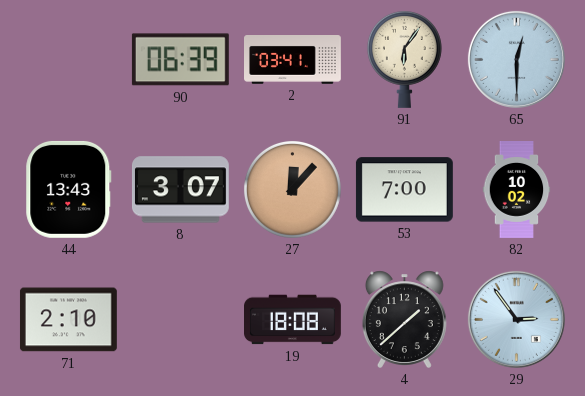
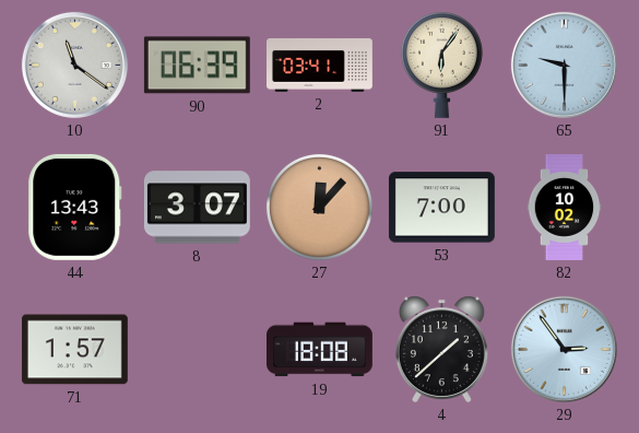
10: none -> 11:21
65: 12:30 -> 9:30
71: 2:10 -> 1:57
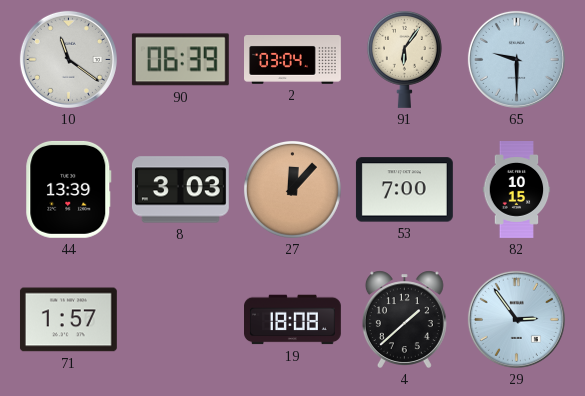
2: 03:41 -> 03:04
44: 13:43 -> 13:39
8: 3:07 -> 3:03
82: 10:02 -> 10:15
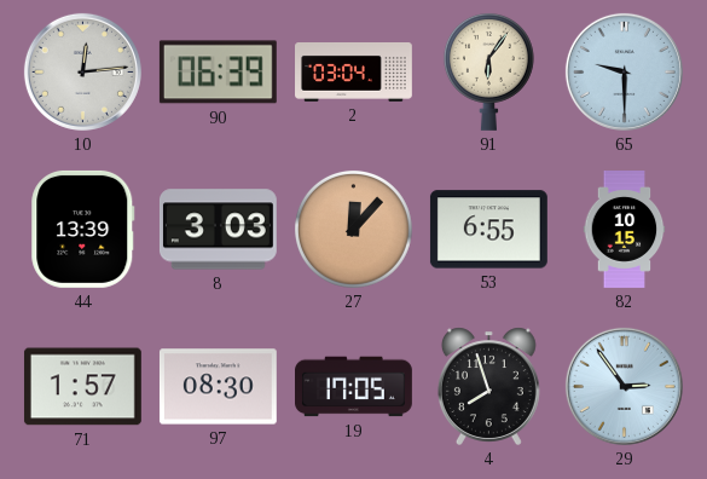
10: 11:21 -> 12:14
53: 7:00 -> 6:55
97: none -> 08:30
19: 18:08 -> 17:05
4: 1:38 -> 7:57
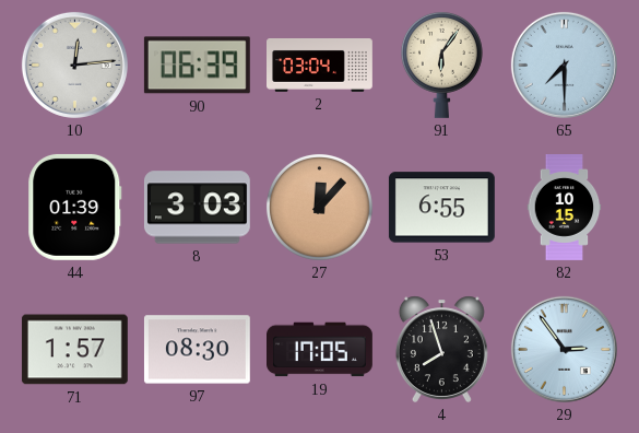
65: 9:30 -> 7:30
44: 13:39 -> 01:39
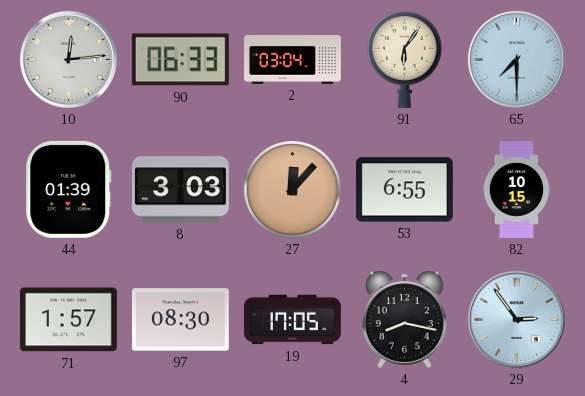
90: 06:39 -> 06:33
4: 7:57 -> 8:17
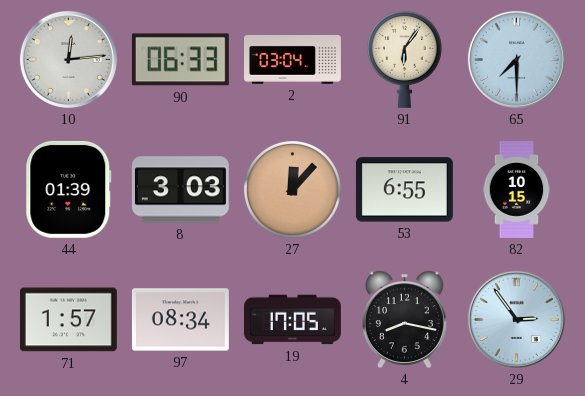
97: 08:30 -> 08:34
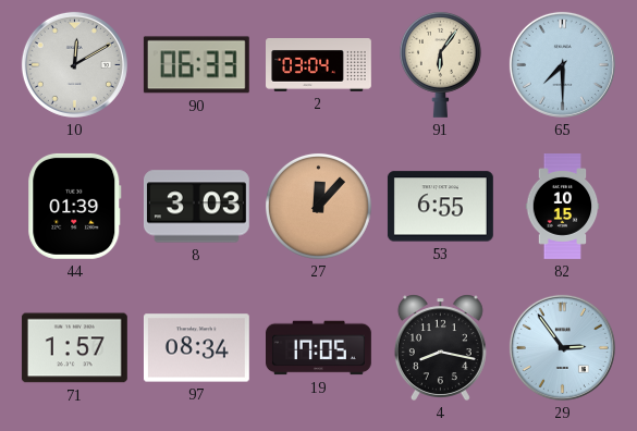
10: 12:14 -> 12:10
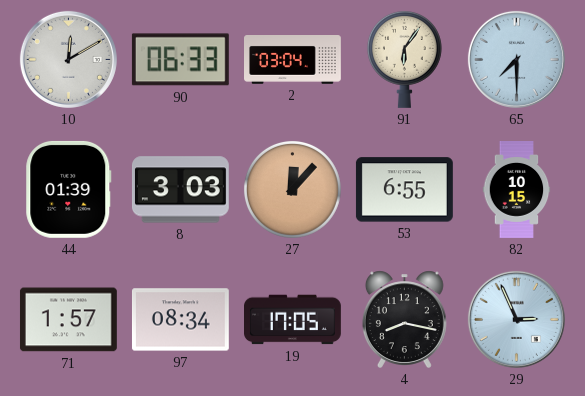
29: 2:54 -> 2:56
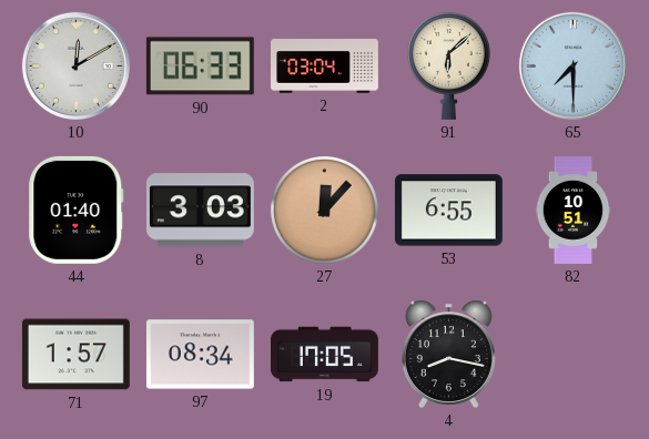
91: 6:06 -> 6:08
44: 01:39 -> 01:40
82: 10:15 -> 10:51
29: 2:56 -> none
